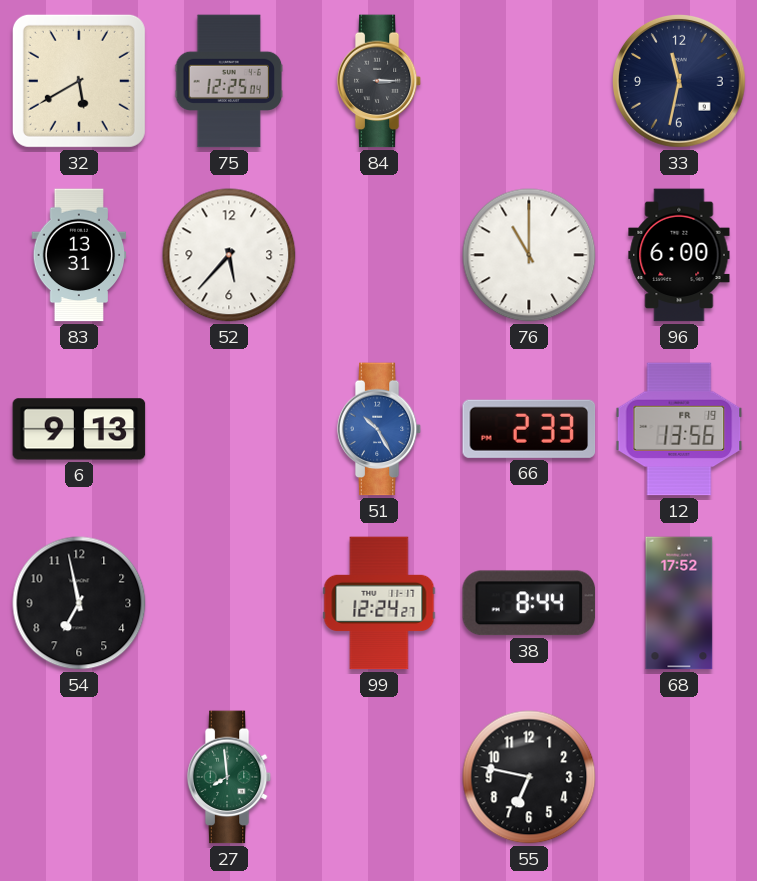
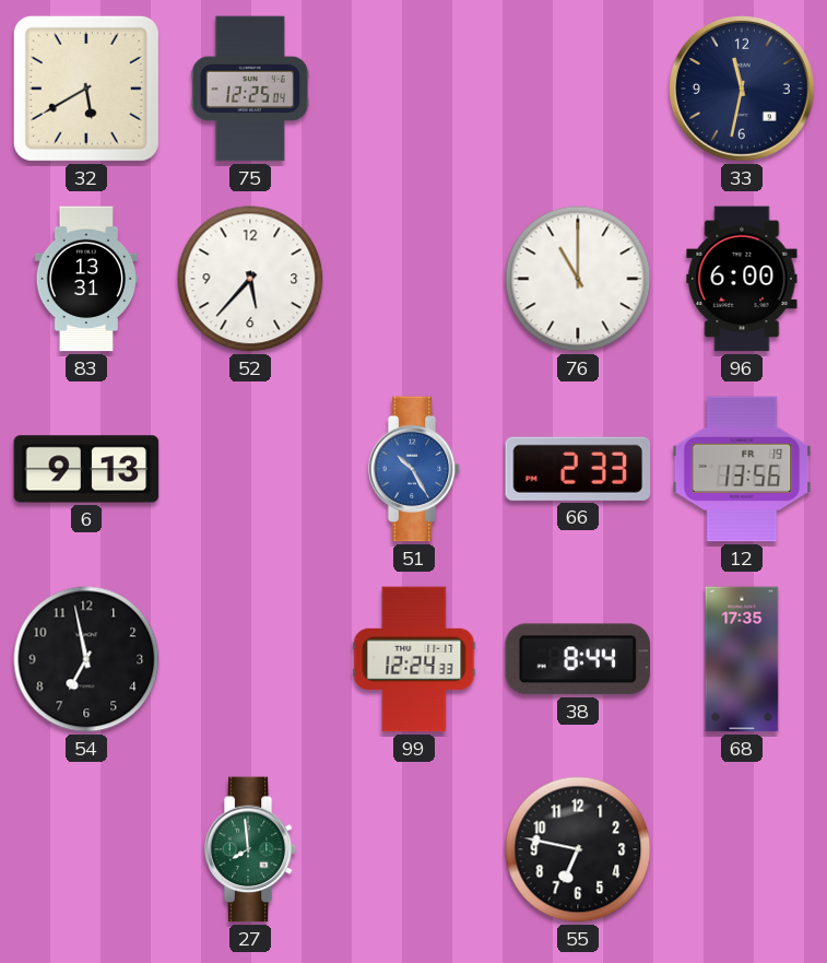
84: 3:15 -> none
99: 12:24:27 -> 12:24:33
68: 17:52 -> 17:35
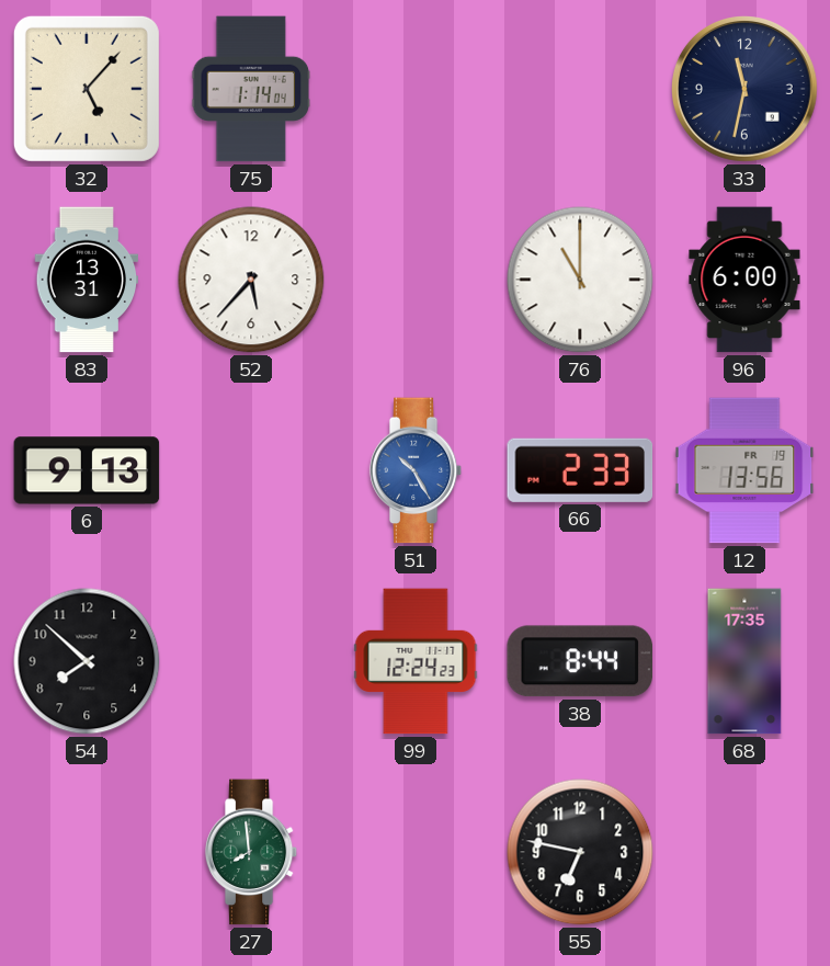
32: 5:40 -> 5:07
75: 12:25 -> 1:14
54: 6:58 -> 7:52
99: 12:24:33 -> 12:24:23
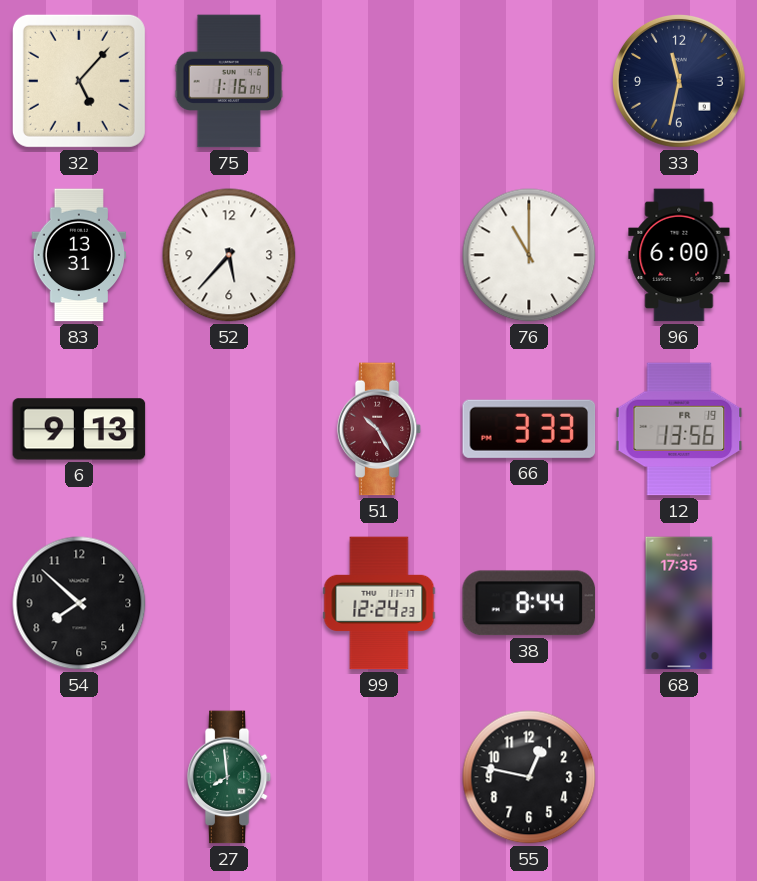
75: 1:14 -> 1:16
51 dial: blue -> burgundy
66: 2:33 -> 3:33
55: 6:47 -> 12:47
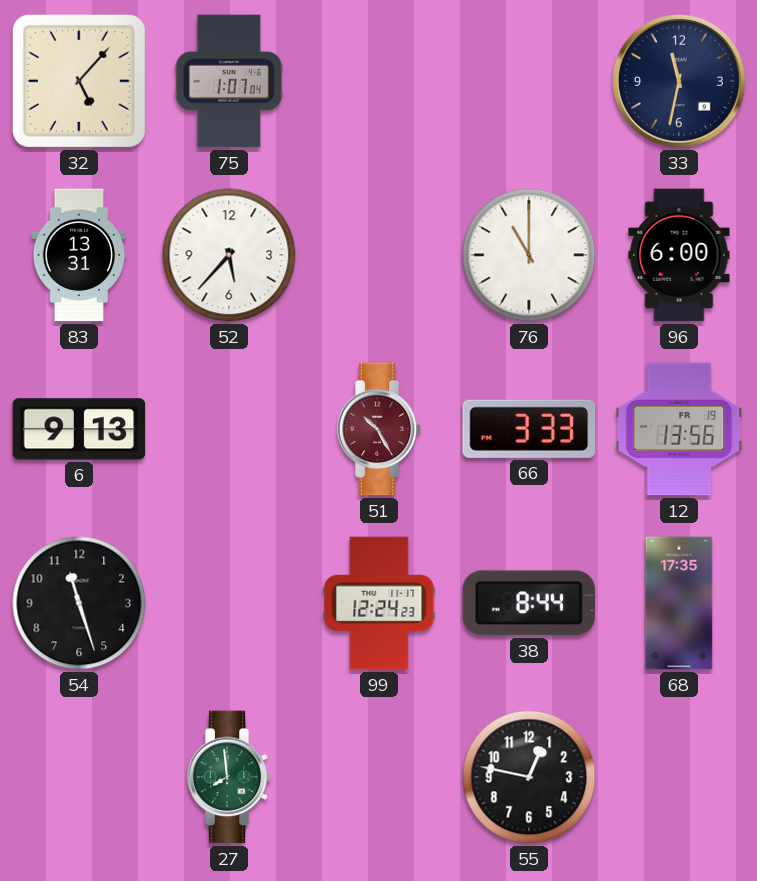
75: 1:16 -> 1:07
54: 7:52 -> 11:27
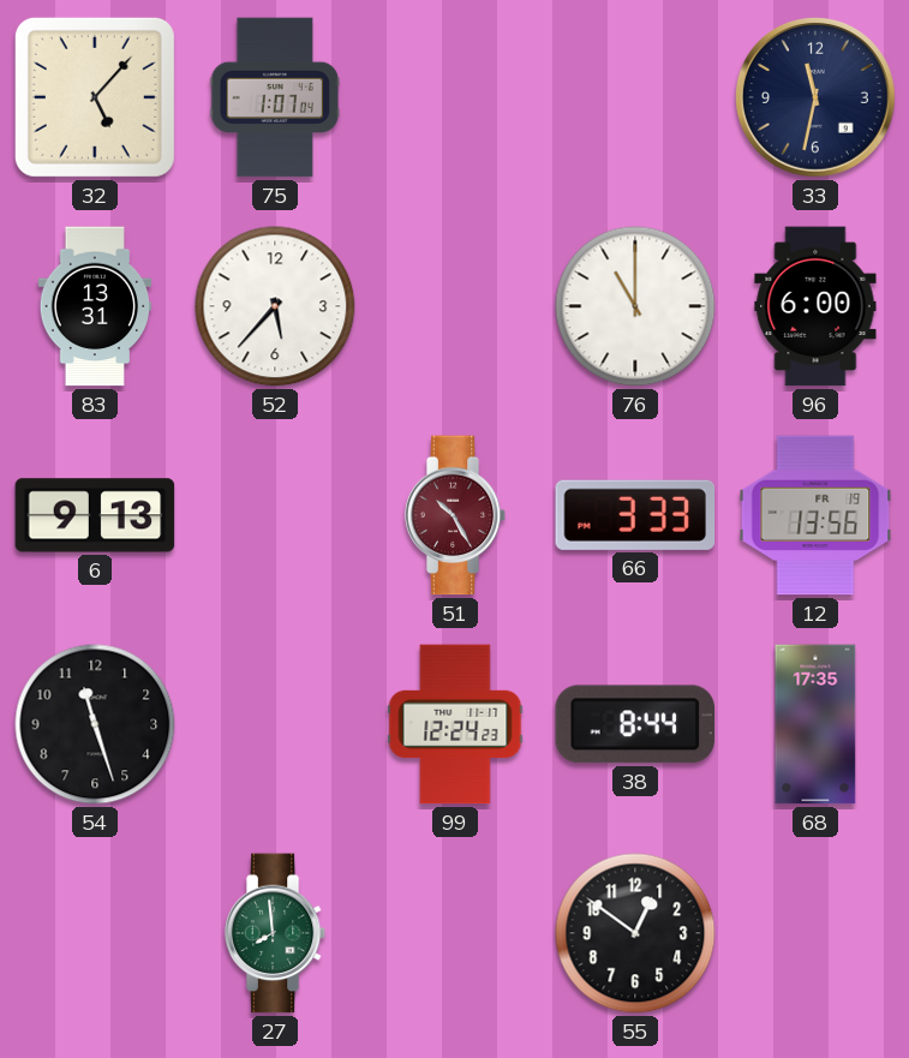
55: 12:47 -> 12:51
